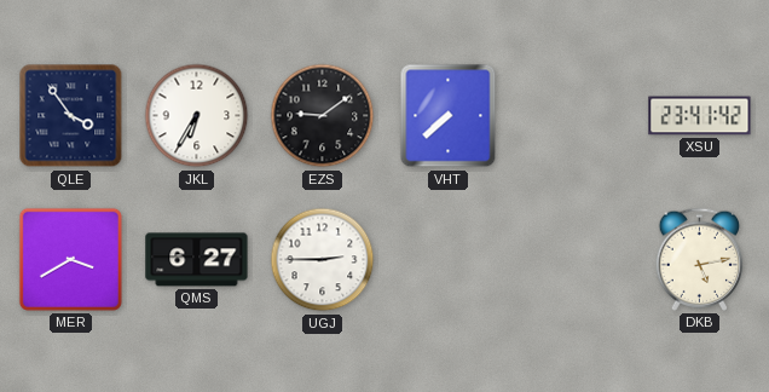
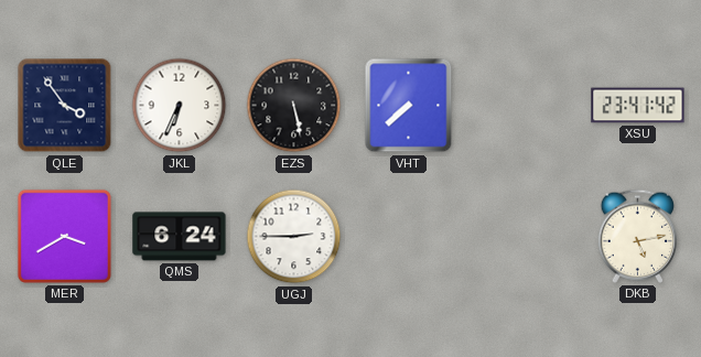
JKL: 6:35 -> 6:34
EZS: 9:09 -> 5:28
QMS: 6:27 -> 6:24
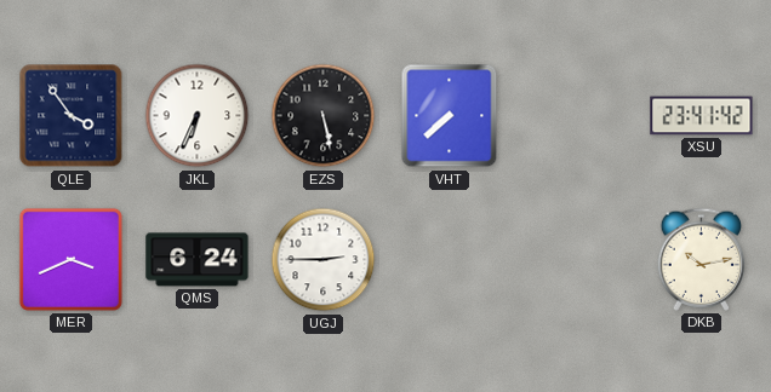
MER: 3:40 -> 3:41
DKB: 5:13 -> 10:13
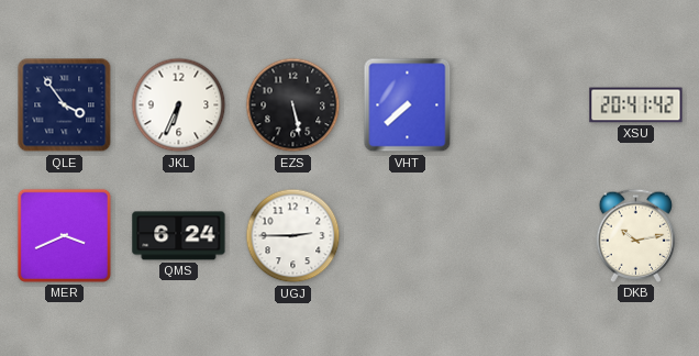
XSU: 23:41 -> 20:41
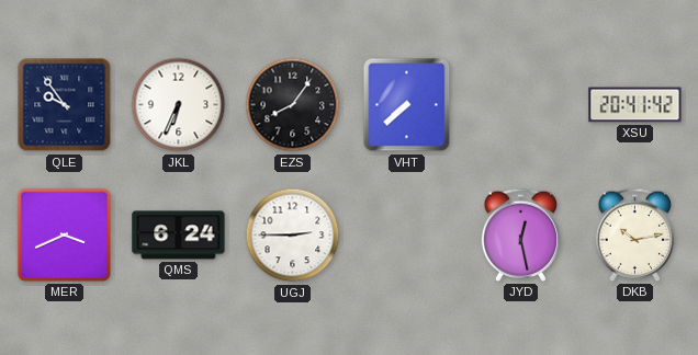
QLE: 3:54 -> 9:54
EZS: 5:28 -> 8:06
JYD: none -> 12:28
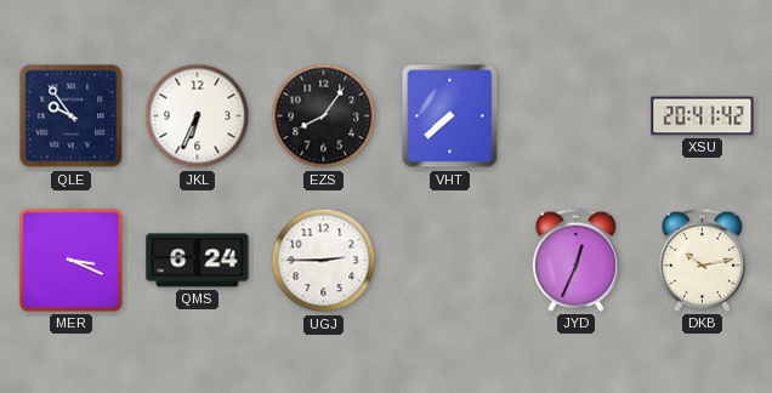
MER: 3:41 -> 3:19
JYD: 12:28 -> 12:34
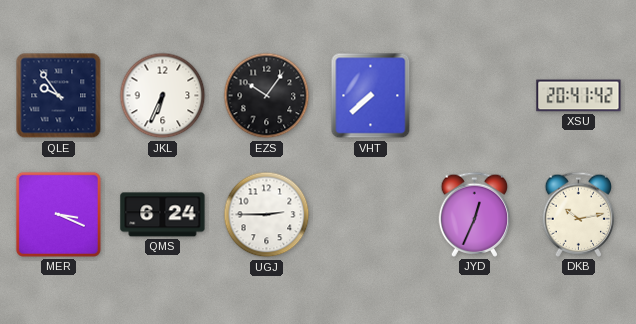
EZS: 8:06 -> 10:06
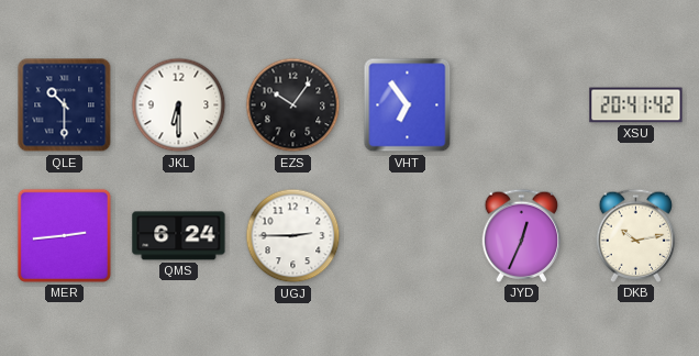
QLE: 9:54 -> 10:30
JKL: 6:34 -> 6:30
VHT: 7:38 -> 6:54
MER: 3:19 -> 2:44
